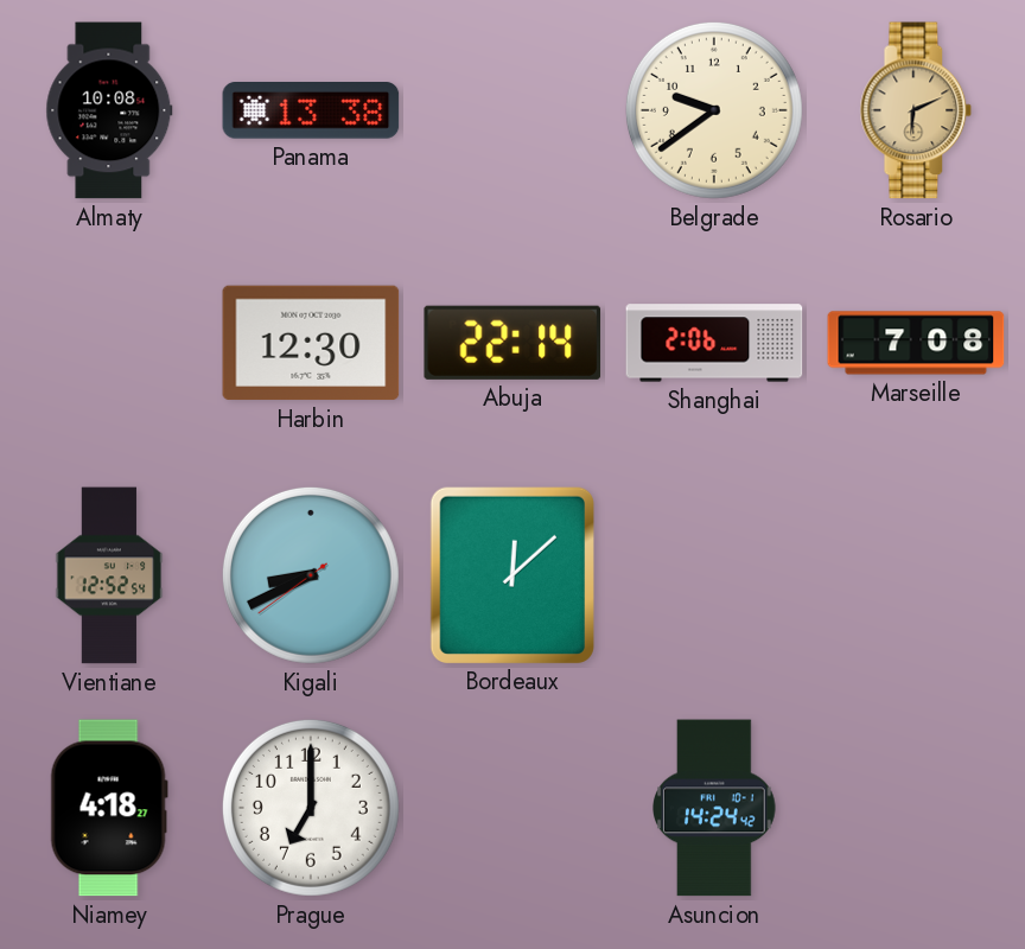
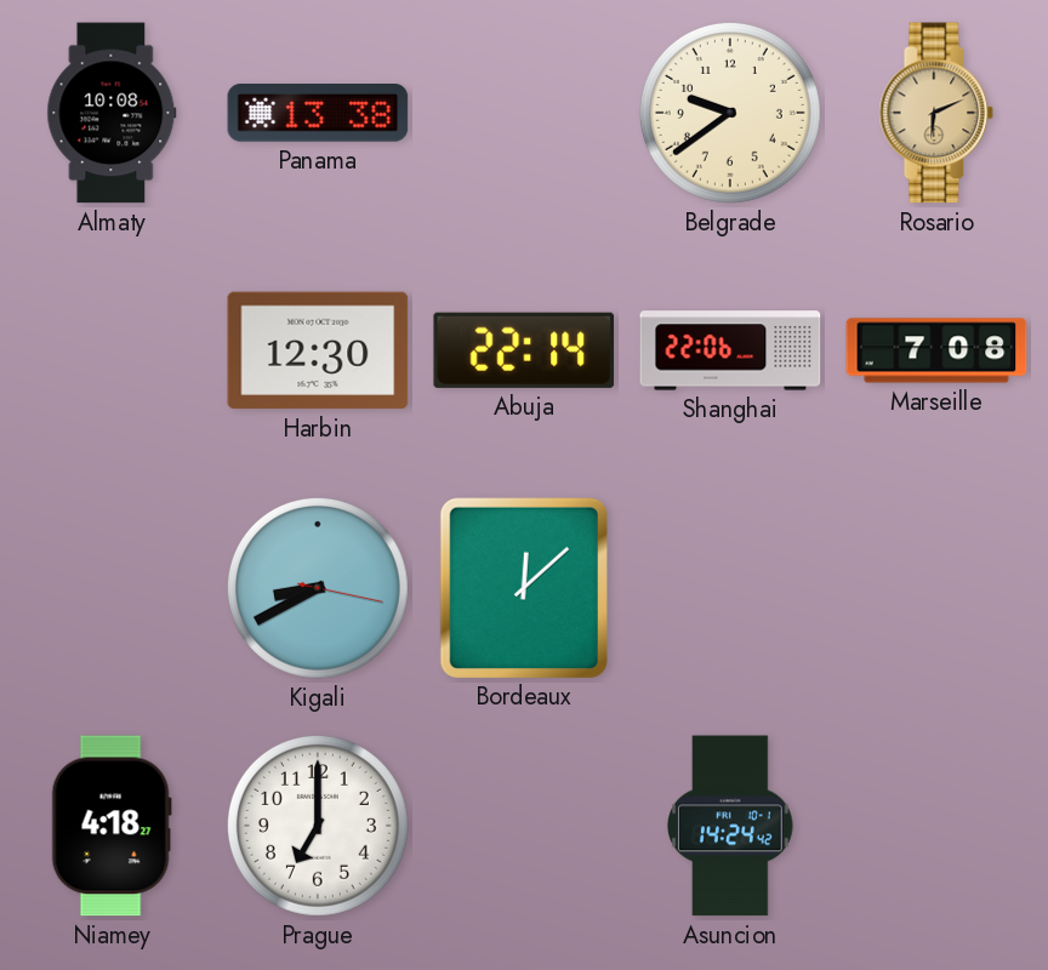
Shanghai: 2:06 -> 22:06
Vientiane: 12:52 -> none
Kigali: 8:40:39 -> 8:40:17
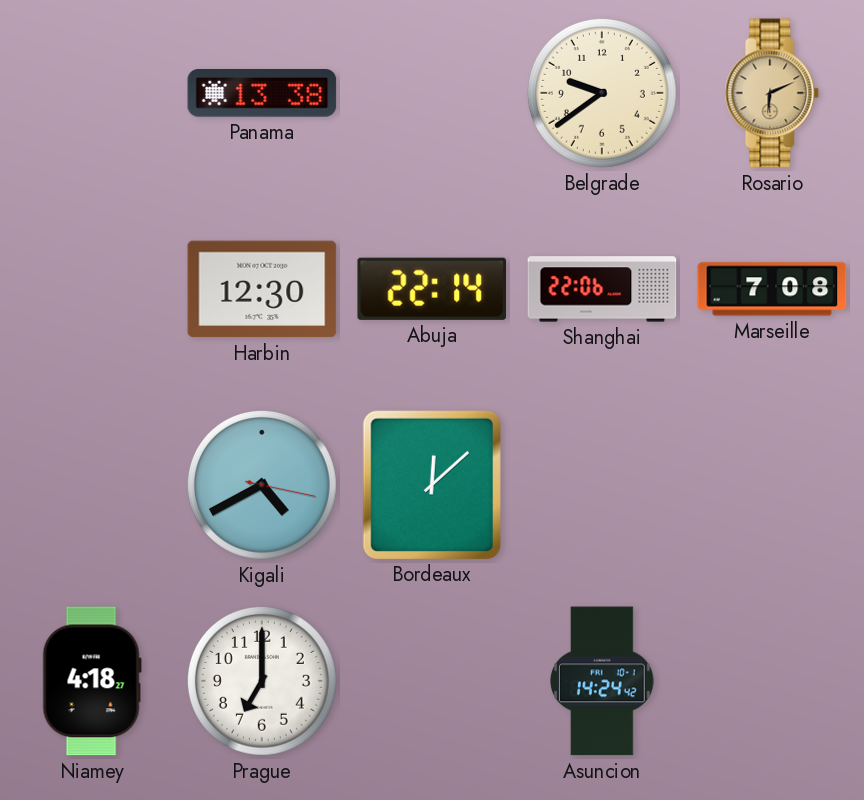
Almaty: 10:08 -> none
Kigali: 8:40 -> 4:40
